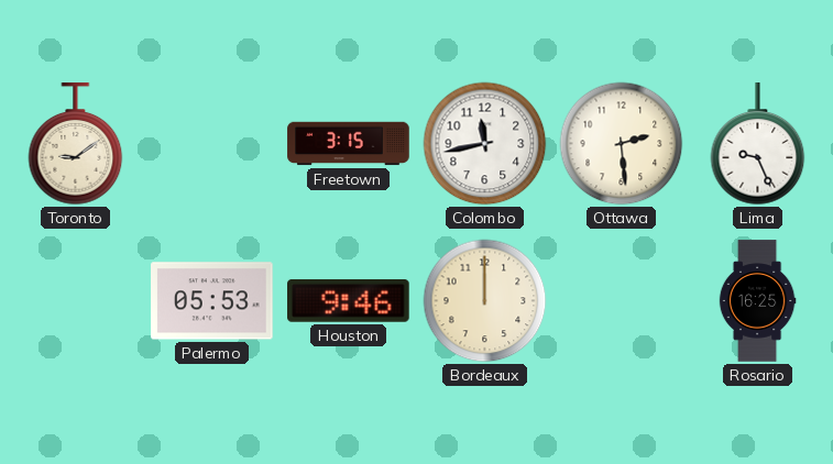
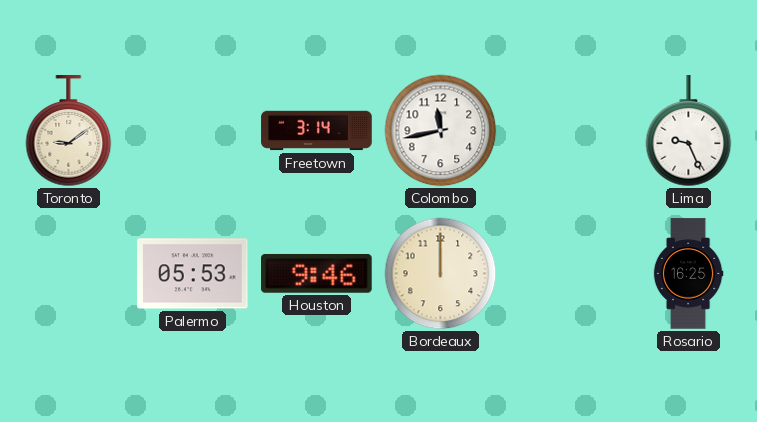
Freetown: 3:15 -> 3:14
Ottawa: 2:29 -> none
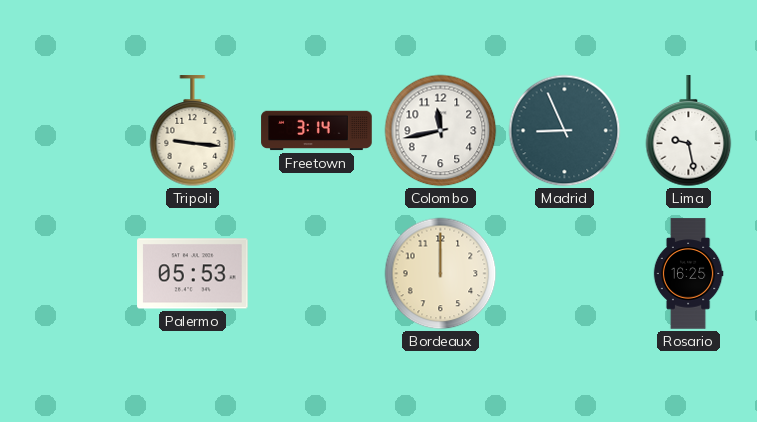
Toronto: 9:09 -> none
Tripoli: none -> 9:16
Madrid: none -> 8:56
Lima: 9:26 -> 9:28
Houston: 9:46 -> none
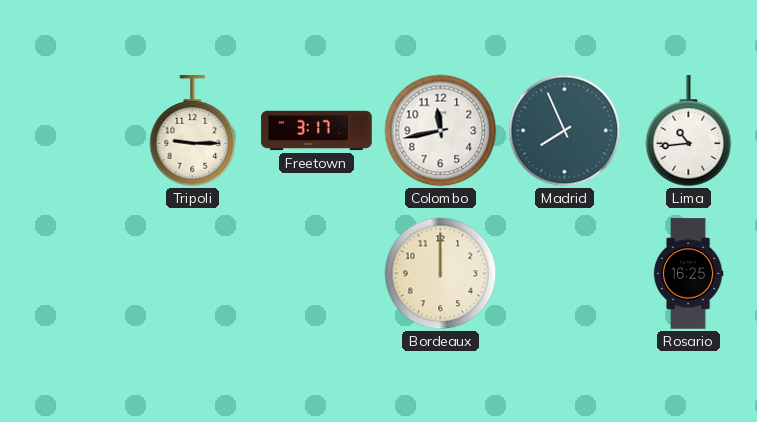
Tripoli: 9:16 -> 9:15
Freetown: 3:14 -> 3:17
Madrid: 8:56 -> 7:56
Lima: 9:28 -> 10:44
Palermo: 05:53 -> none
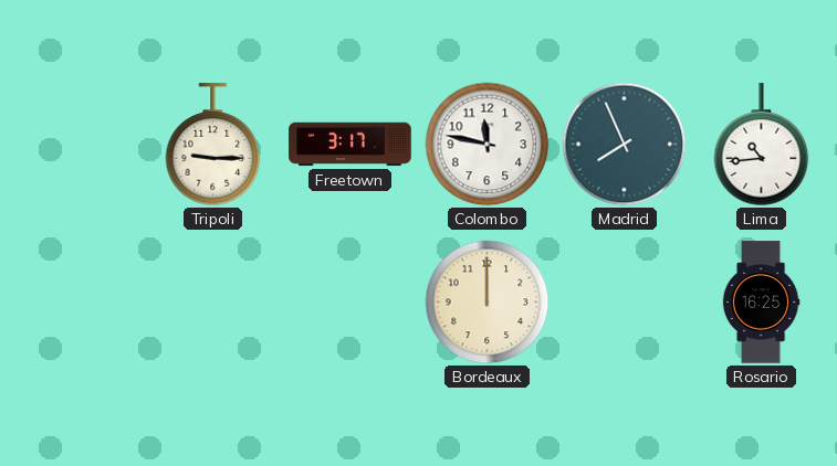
Colombo: 11:43 -> 11:47
